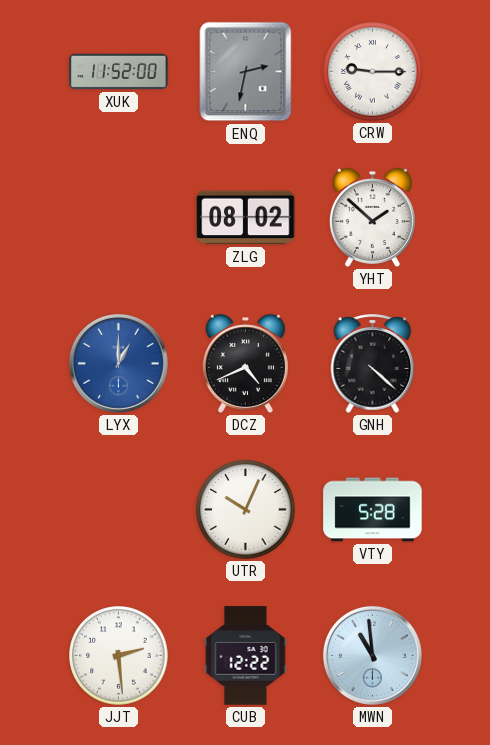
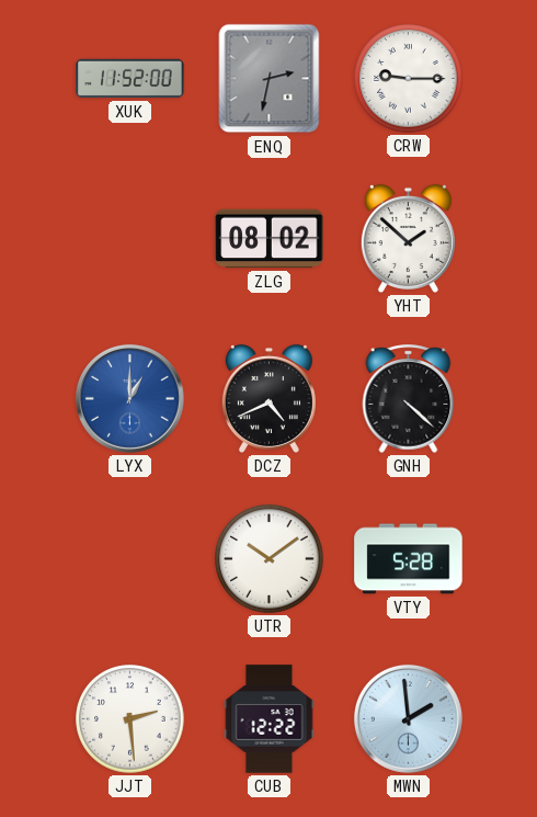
UTR: 10:04 -> 10:09
MWN: 10:59 -> 1:59
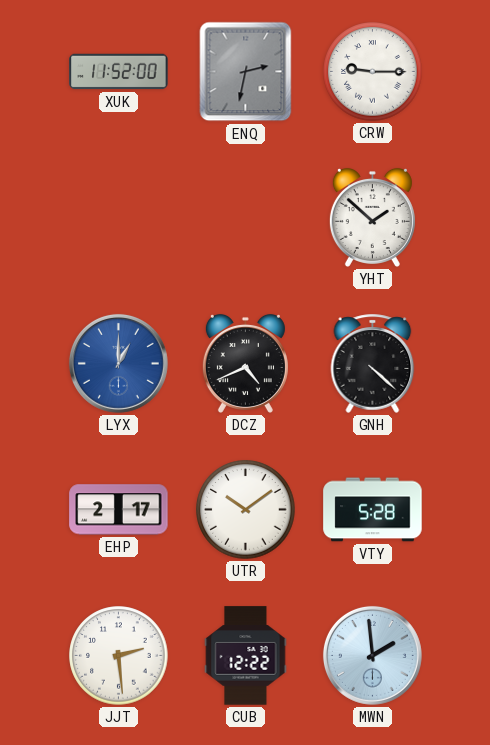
ZLG: 08:02 -> none
EHP: none -> 2:17
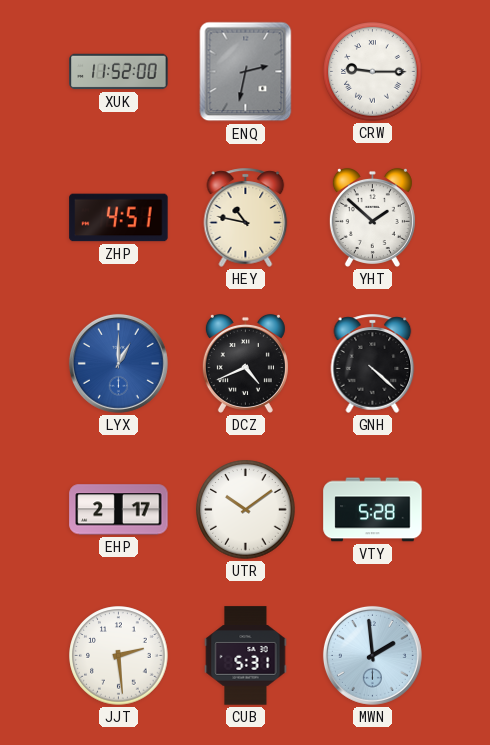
ZHP: none -> 4:51
HEY: none -> 10:47
CUB: 12:22 -> 5:31
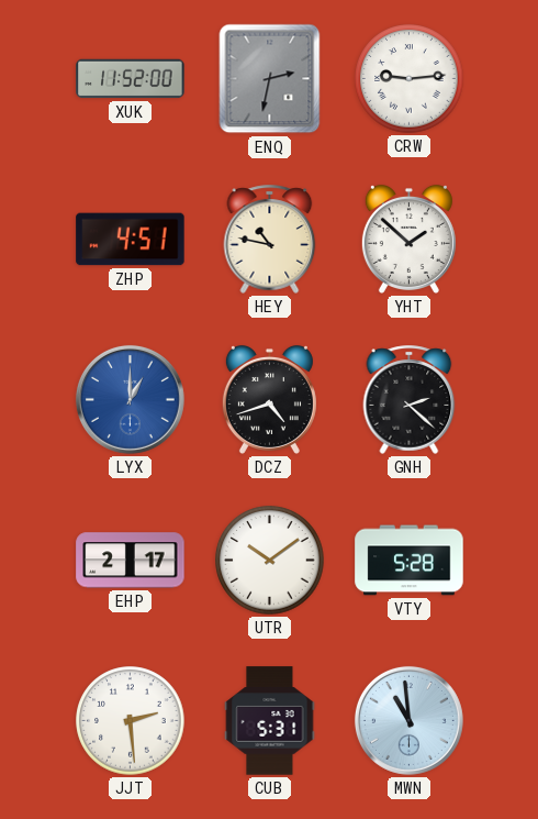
CRW: 9:15 -> 9:14
DCZ: 4:41 -> 4:42
GNH: 4:22 -> 2:22
MWN: 1:59 -> 10:59
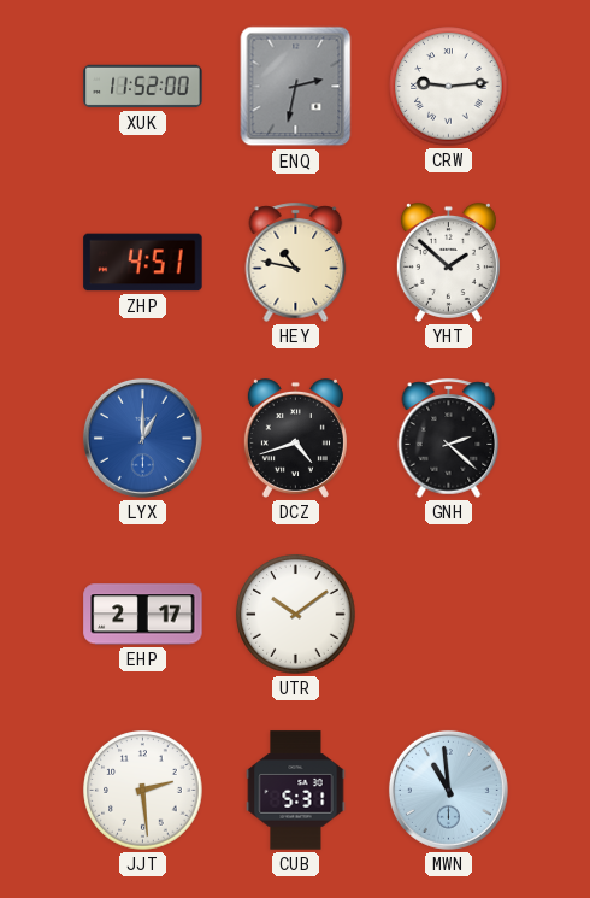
VTY: 5:28 -> none
